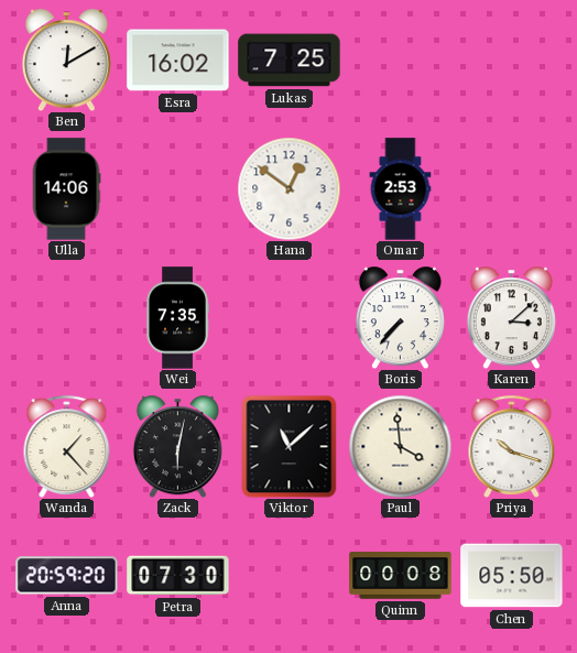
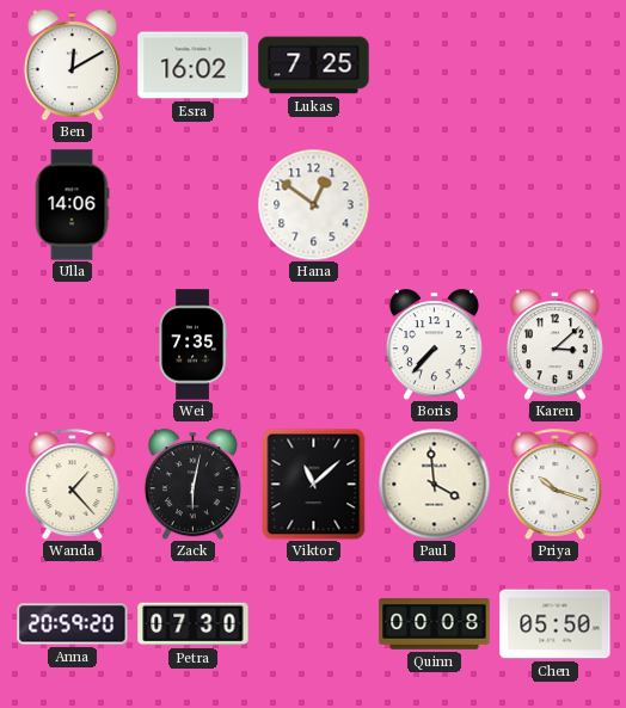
Omar: 2:53 -> none
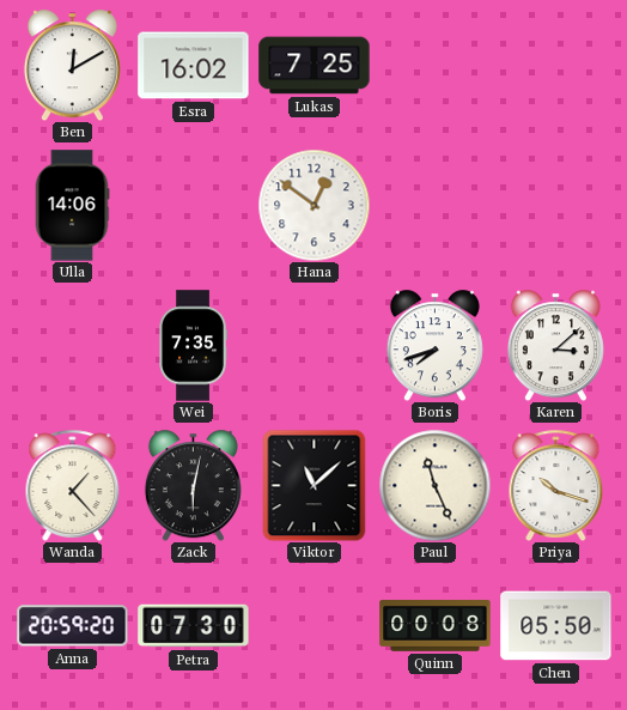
Boris: 7:37 -> 7:42
Paul: 3:59 -> 11:26
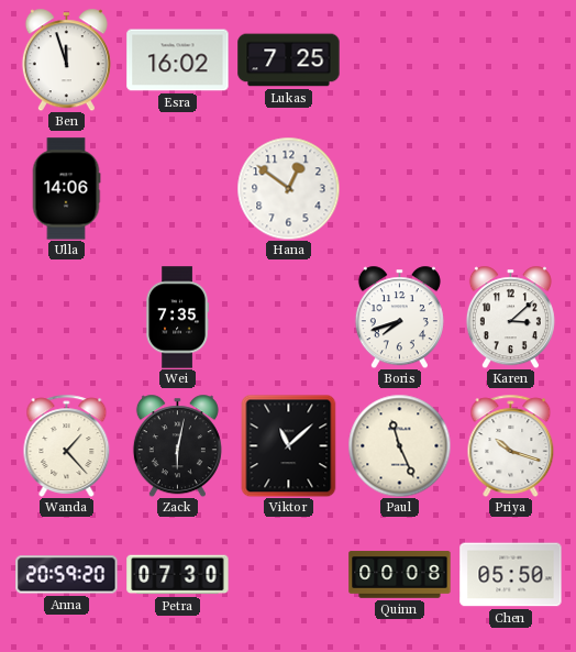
Ben: 12:10 -> 11:57
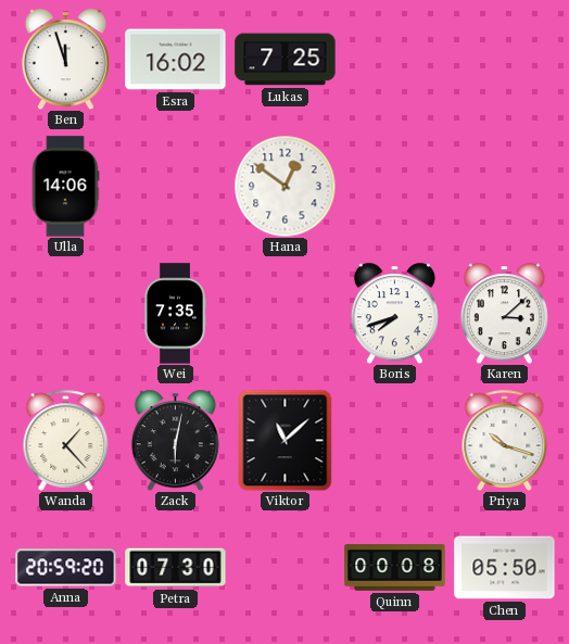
Paul: 11:26 -> none
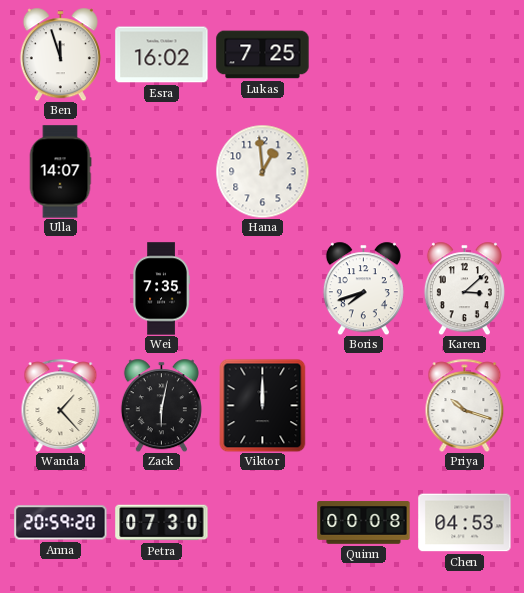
Ulla: 14:06 -> 14:07
Hana: 12:51 -> 12:59
Viktor: 11:08 -> 12:00
Chen: 05:50 -> 04:53
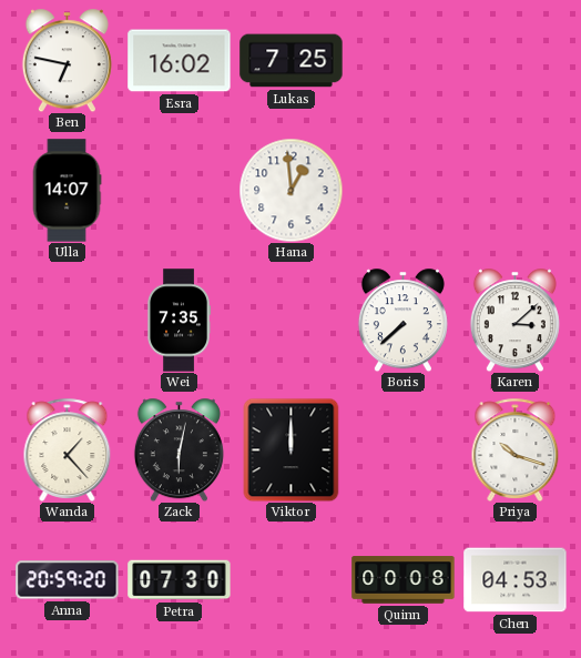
Ben: 11:57 -> 6:47
Boris: 7:42 -> 7:38
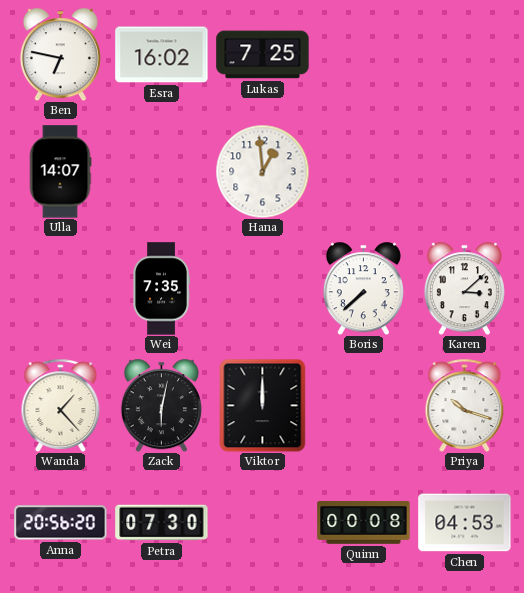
Anna: 20:59 -> 20:56
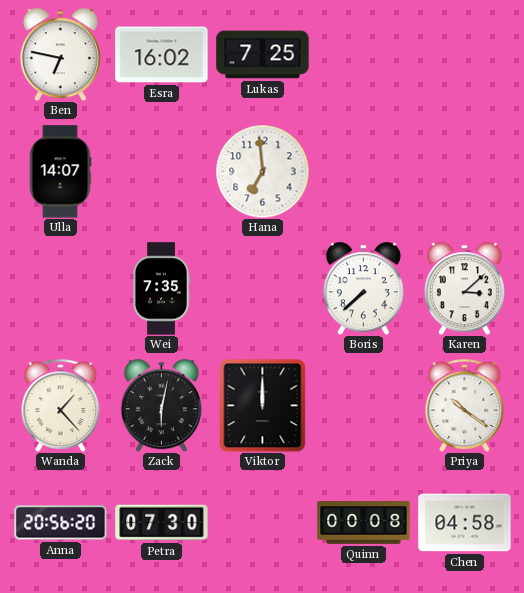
Hana: 12:59 -> 6:59
Priya: 10:18 -> 10:21
Chen: 04:53 -> 04:58
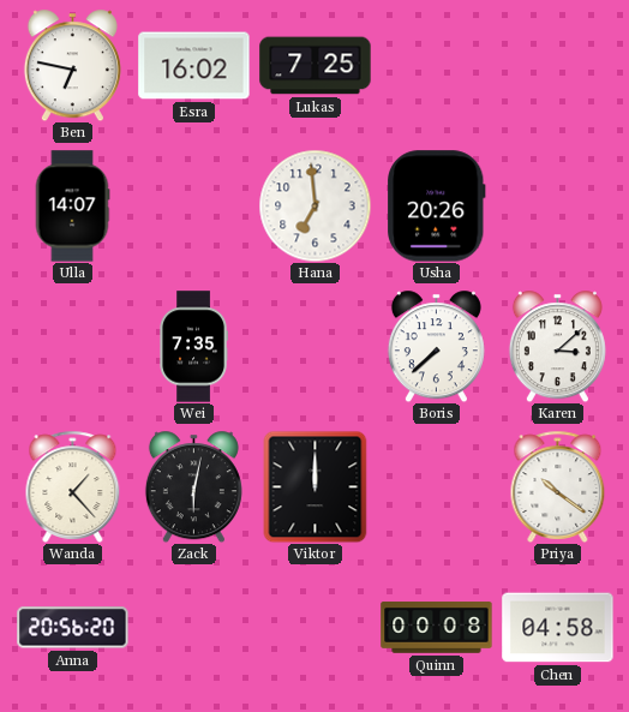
Usha: none -> 20:26
Petra: 07:30 -> none
